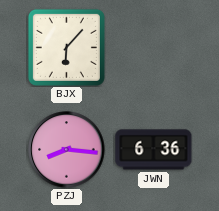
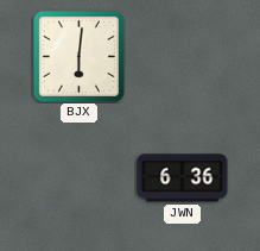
BJX: 6:07 -> 6:01
PZJ: 8:16 -> none
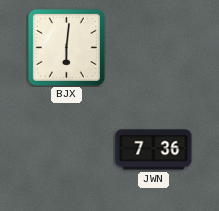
JWN: 6:36 -> 7:36
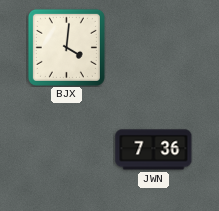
BJX: 6:01 -> 4:01
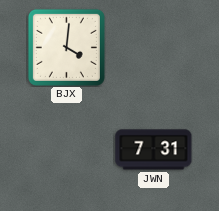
JWN: 7:36 -> 7:31
